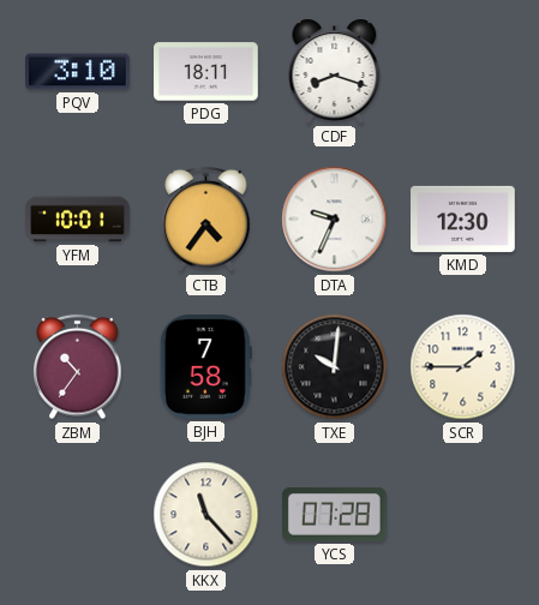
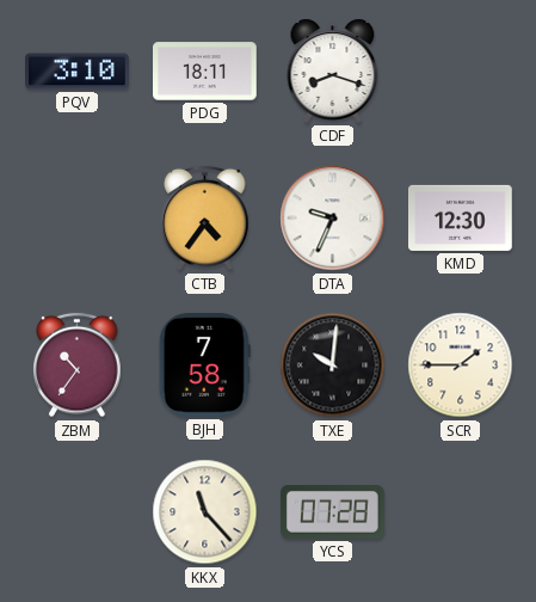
YFM: 10:01 -> none
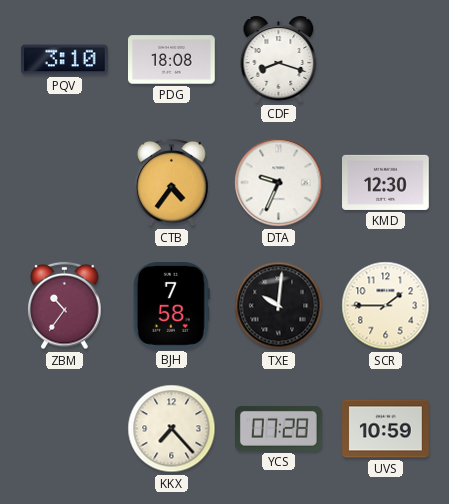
PDG: 18:11 -> 18:08
KKX: 11:23 -> 7:23
UVS: none -> 10:59
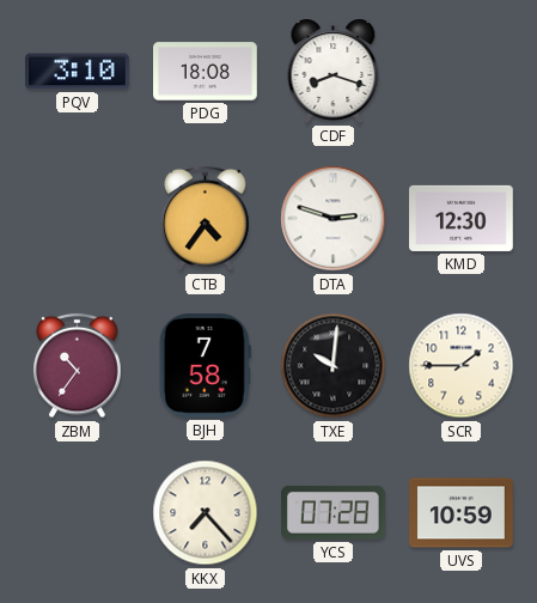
DTA: 9:34 -> 2:48
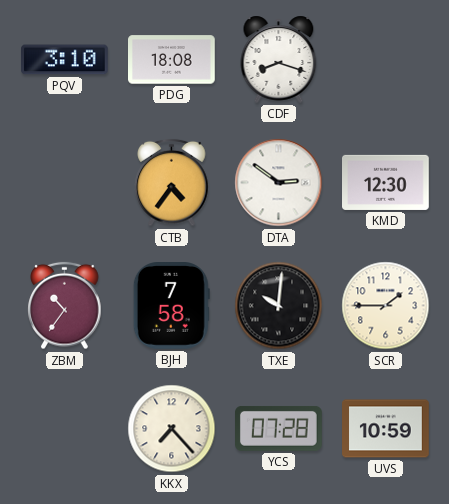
DTA: 2:48 -> 2:51
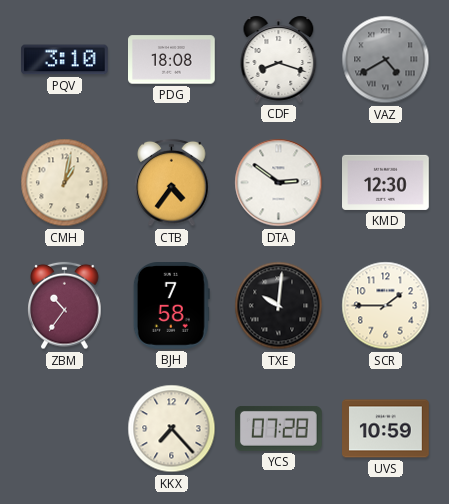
VAZ: none -> 4:40
CMH: none -> 1:02
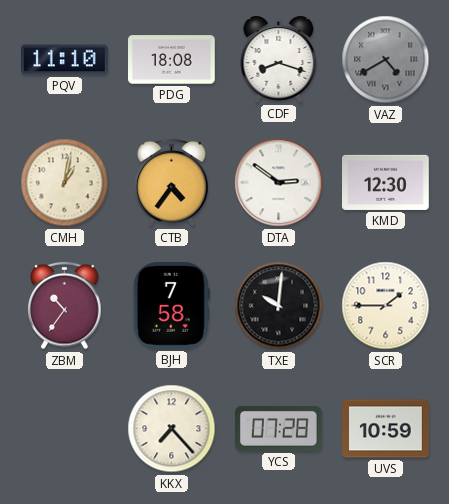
PQV: 3:10 -> 11:10
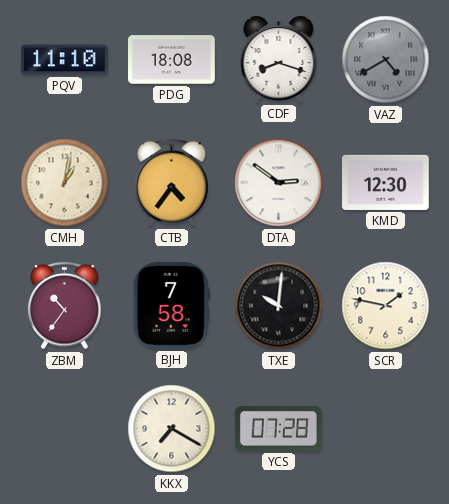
SCR: 1:45 -> 1:47
KKX: 7:23 -> 7:20
UVS: 10:59 -> none
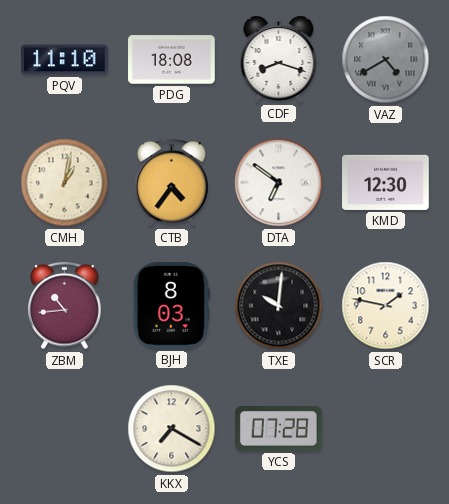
DTA: 2:51 -> 6:51
ZBM: 10:36 -> 10:44
BJH: 7:58 -> 8:03
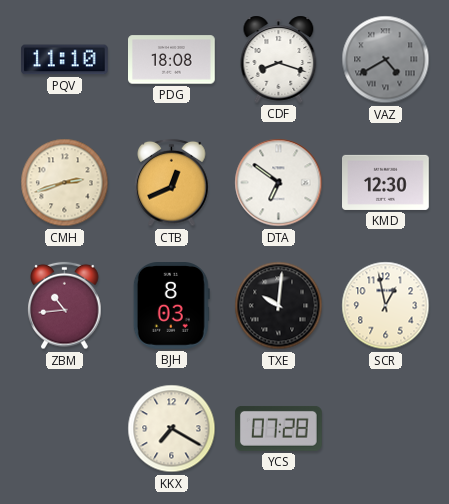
CMH: 1:02 -> 2:42
CTB: 4:36 -> 12:41
SCR: 1:47 -> 12:58
